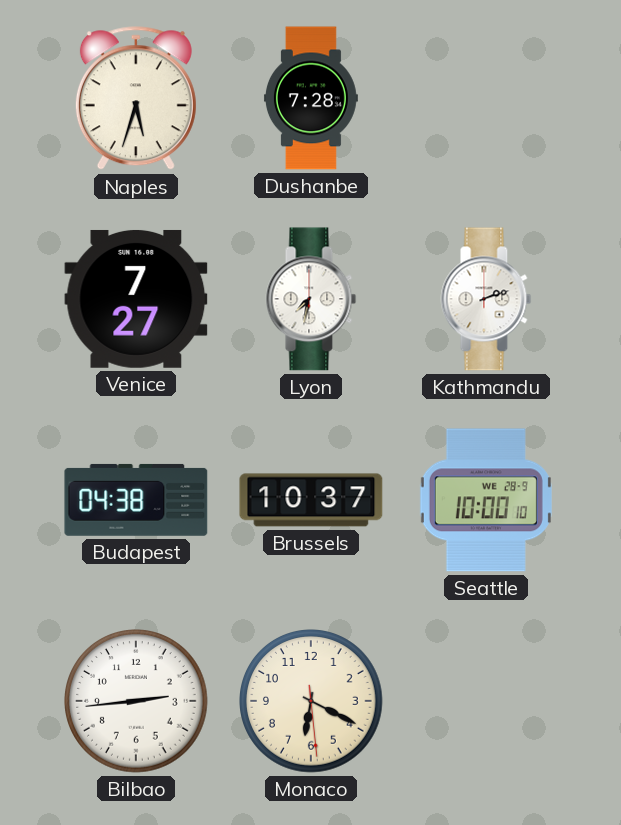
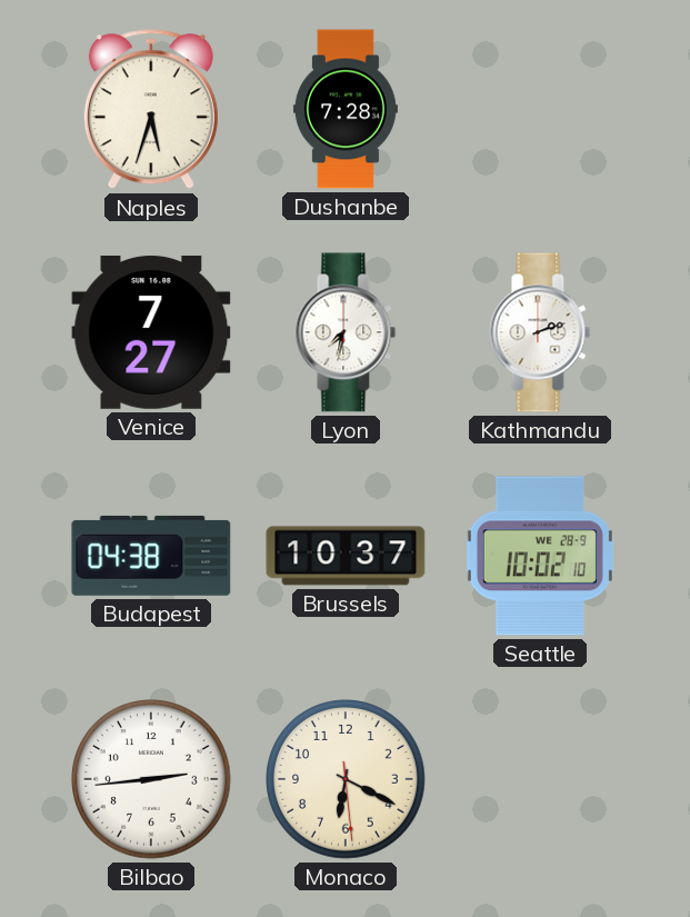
Seattle: 10:00 -> 10:02
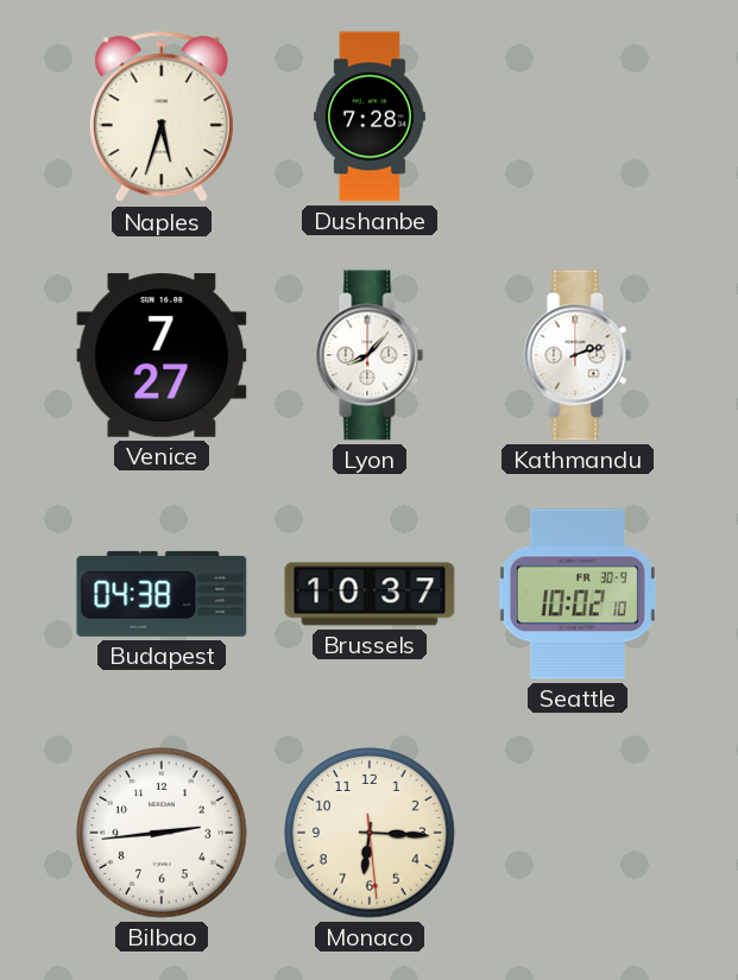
Lyon: 7:32 -> 8:07
Seattle date: WE 28-9 -> FR 30-9
Monaco: 6:19 -> 6:15
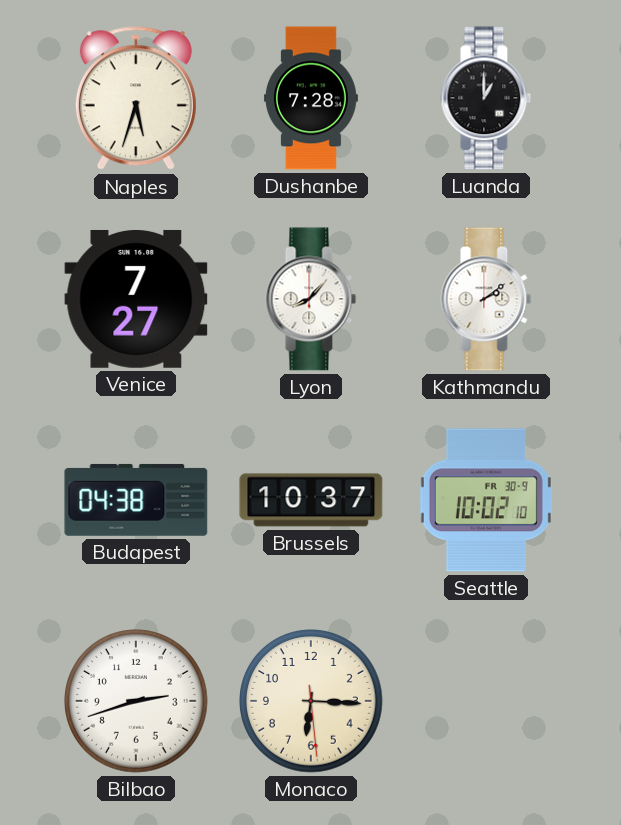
Luanda: none -> 1:00
Kathmandu: 2:12 -> 2:09
Bilbao: 2:44 -> 2:42
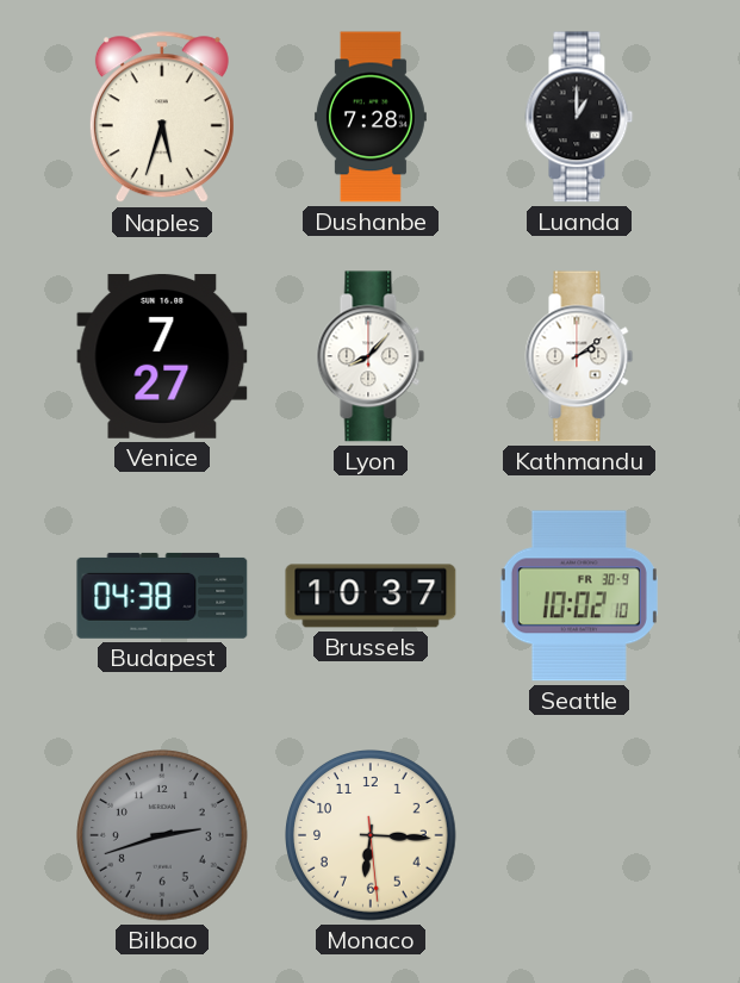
Bilbao dial: white -> grey
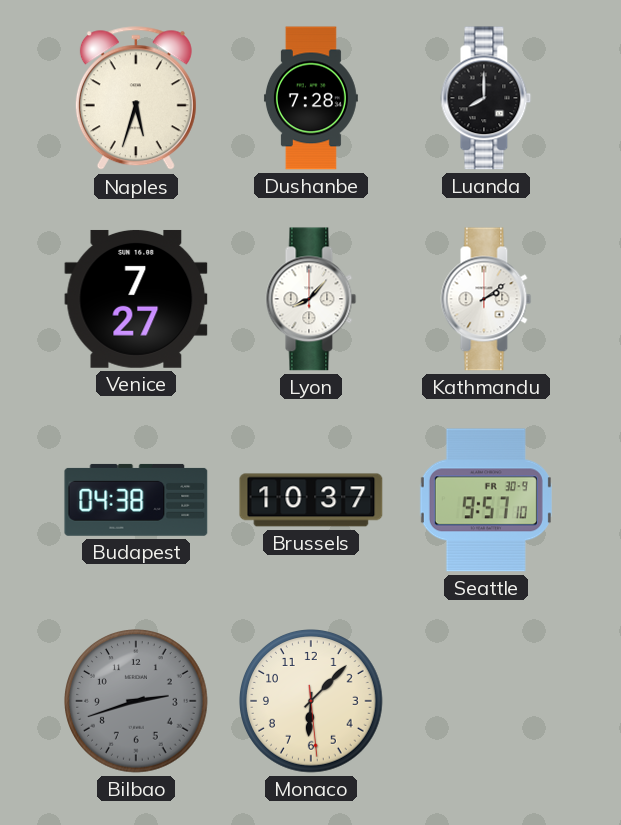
Luanda: 1:00 -> 8:00
Seattle: 10:02 -> 9:57
Monaco: 6:15 -> 6:07
